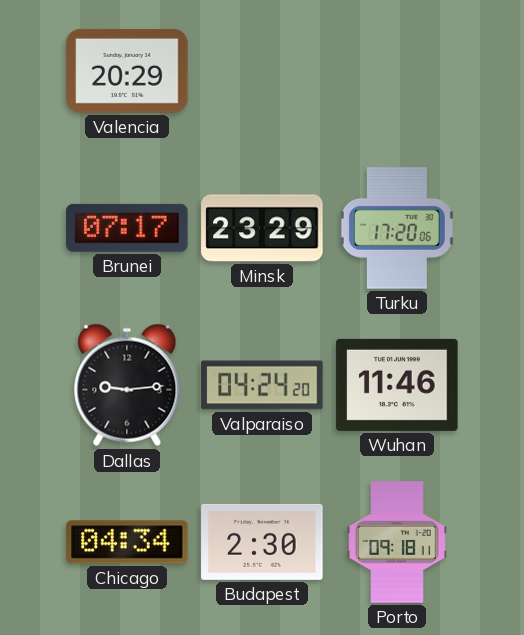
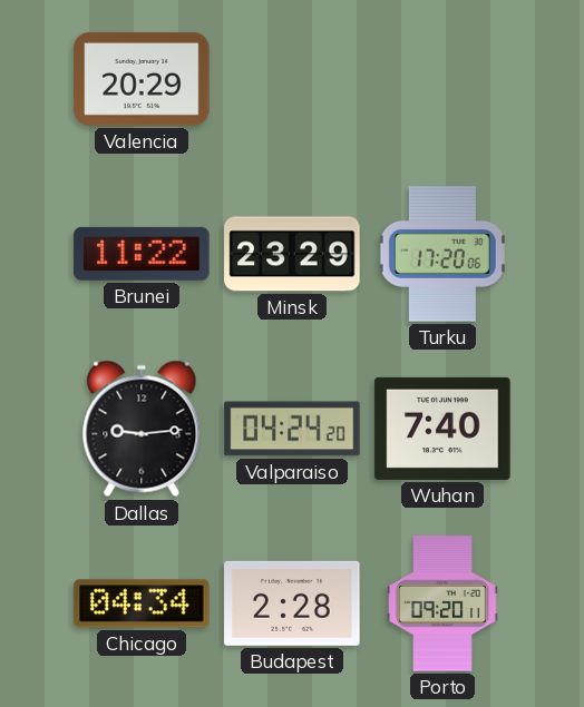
Brunei: 07:17 -> 11:22
Wuhan: 11:46 -> 7:40
Budapest: 2:30 -> 2:28
Porto: 09:18 -> 09:20
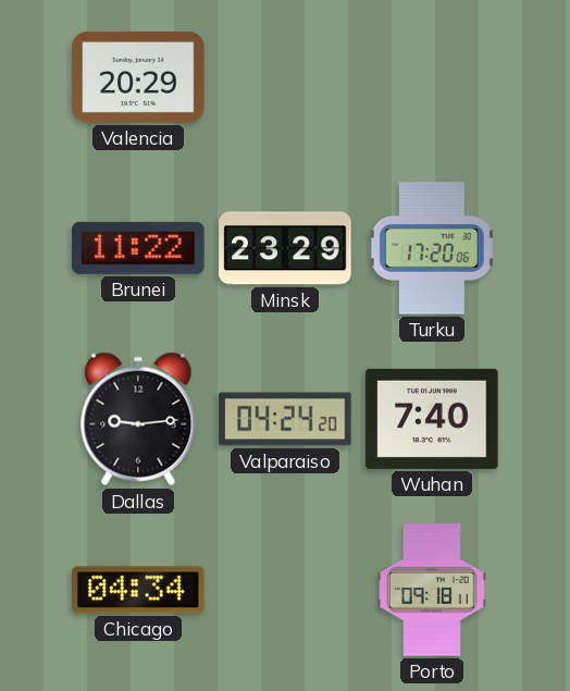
Budapest: 2:28 -> none
Porto: 09:20 -> 09:18
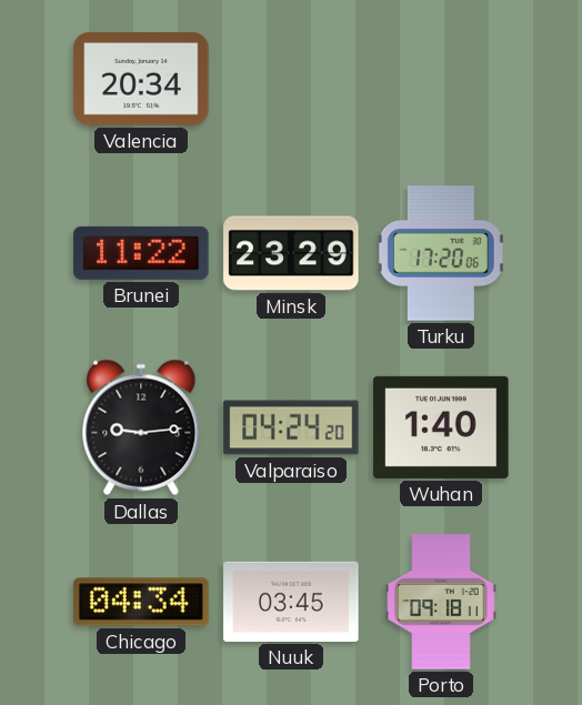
Valencia: 20:29 -> 20:34
Wuhan: 7:40 -> 1:40
Nuuk: none -> 03:45
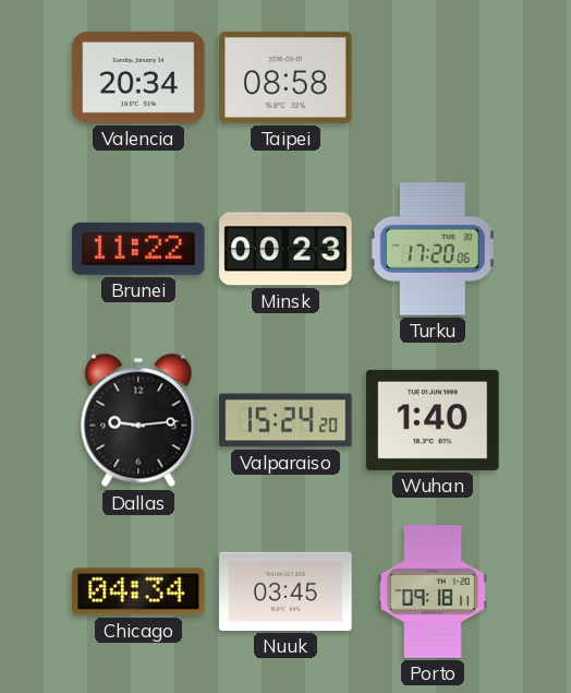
Taipei: none -> 08:58
Minsk: 23:29 -> 00:23
Valparaiso: 04:24 -> 15:24
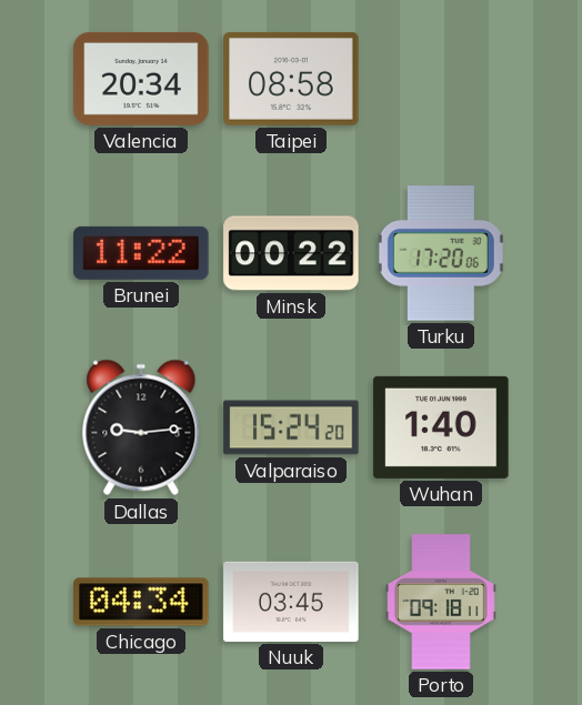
Minsk: 00:23 -> 00:22
